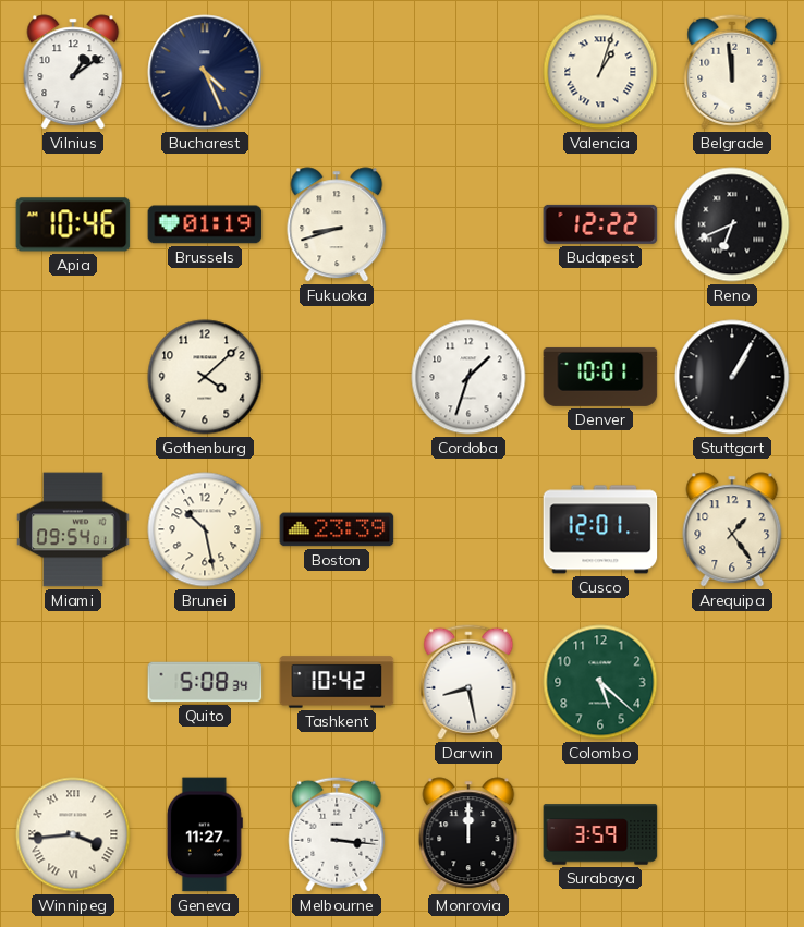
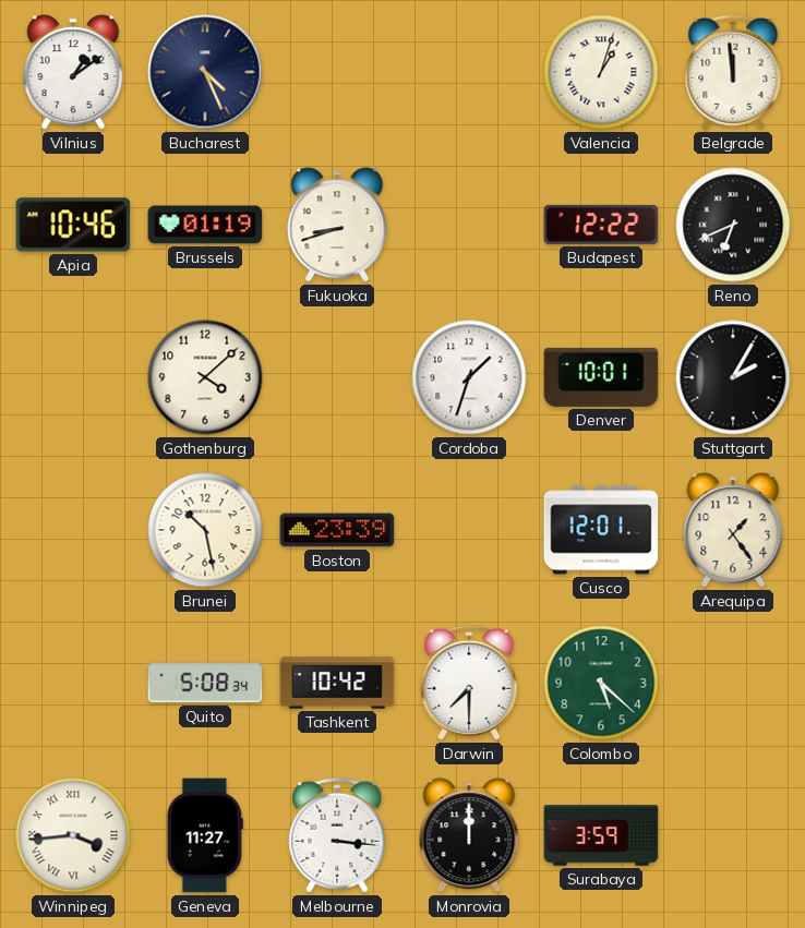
Stuttgart: 1:05 -> 2:05
Miami: 09:54 -> none
Darwin: 8:28 -> 7:30
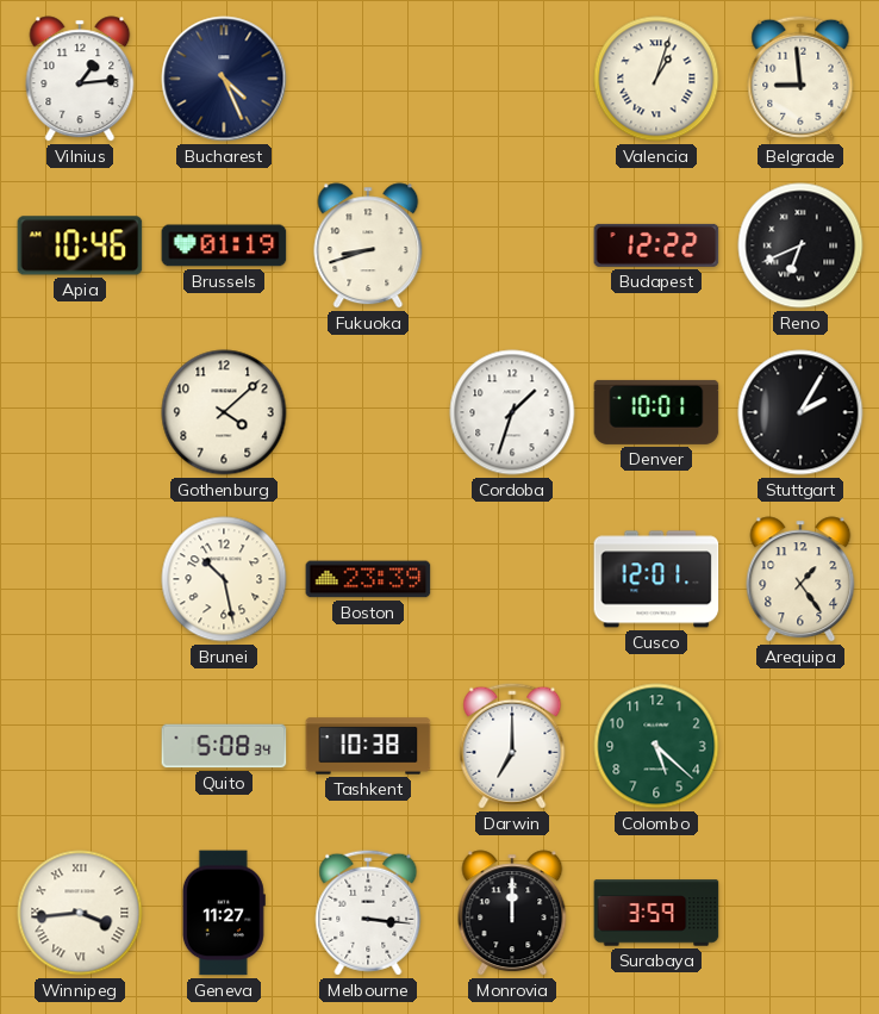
Vilnius: 1:09 -> 1:14
Belgrade: 11:59 -> 8:59
Tashkent: 10:42 -> 10:38
Darwin: 7:30 -> 7:00
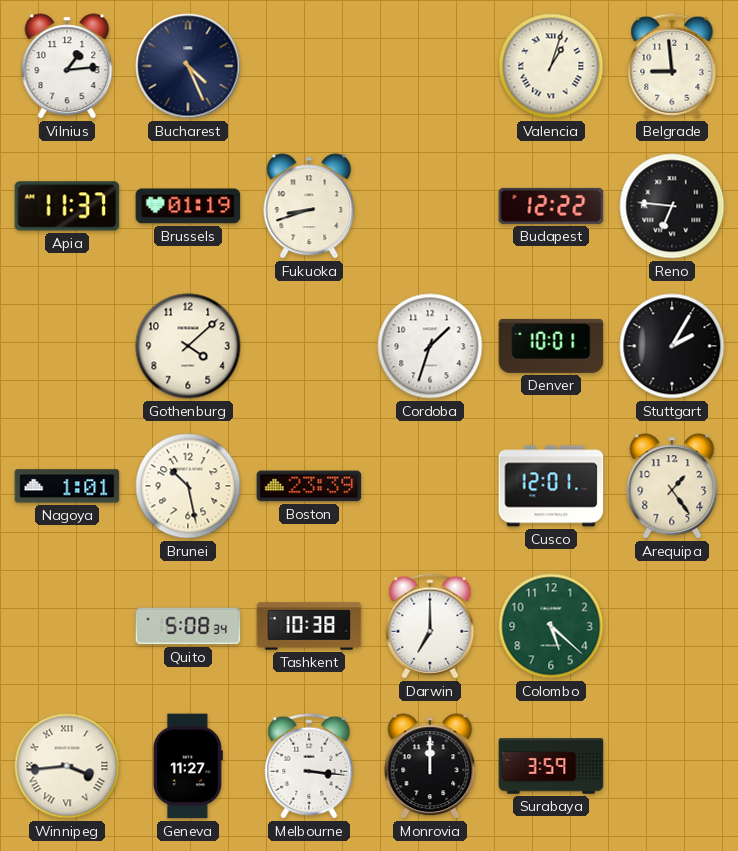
Apia: 10:46 -> 11:37
Reno: 6:41 -> 6:46
Nagoya: none -> 1:01
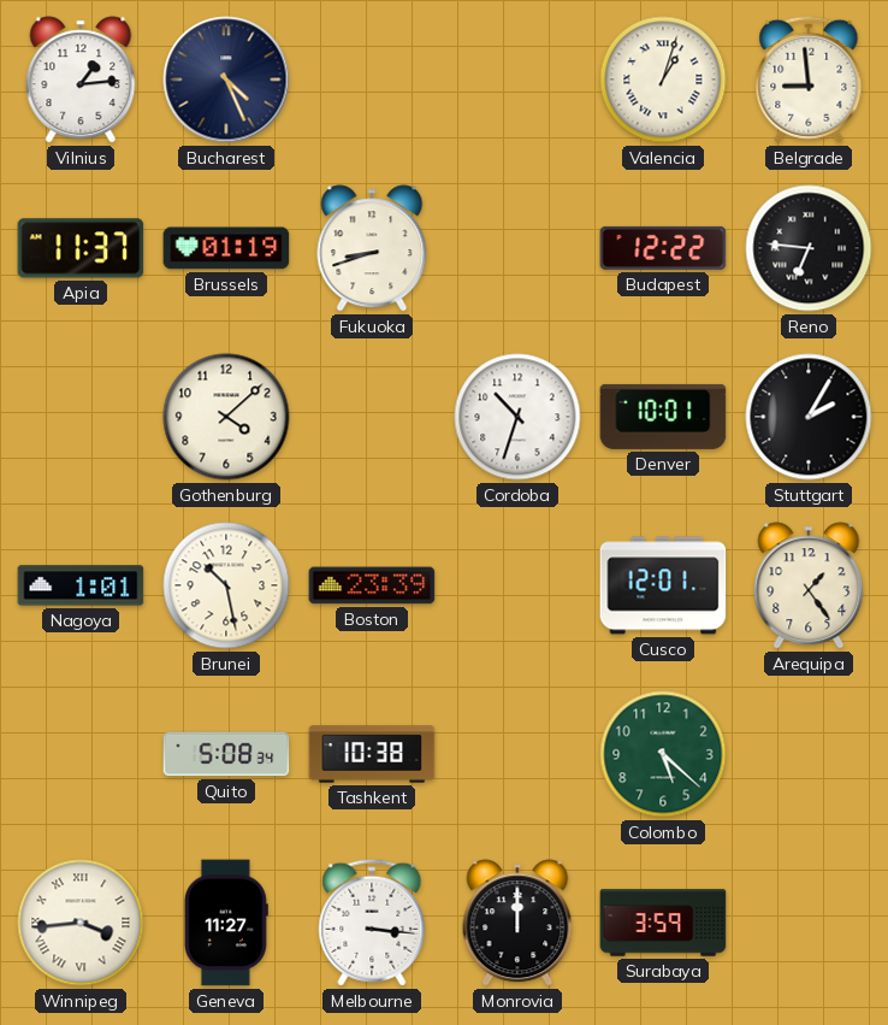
Cordoba: 1:33 -> 10:33
Darwin: 7:00 -> none
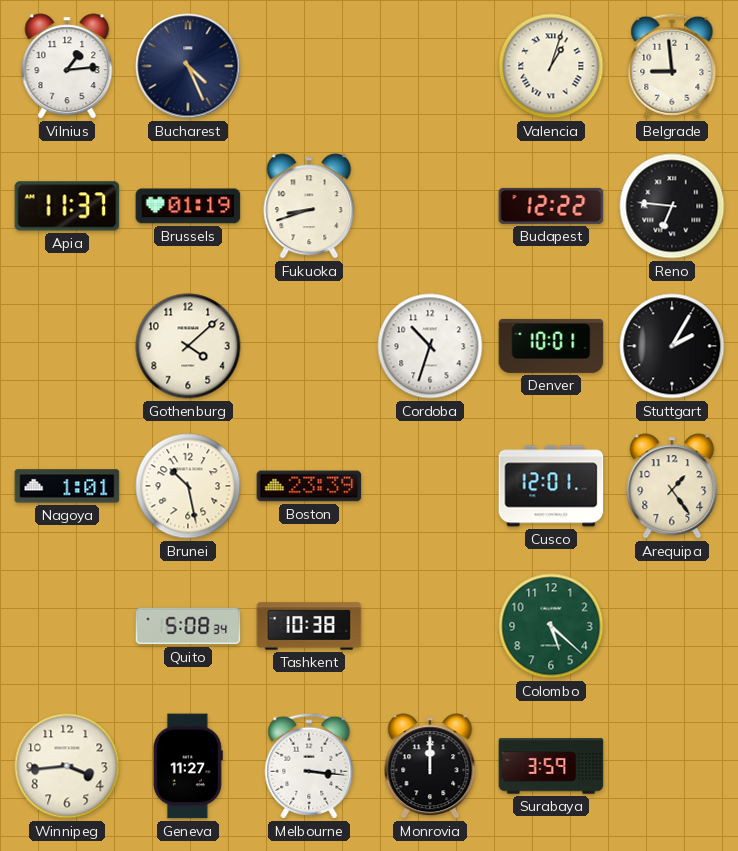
Winnipeg numerals: Roman -> Arabic
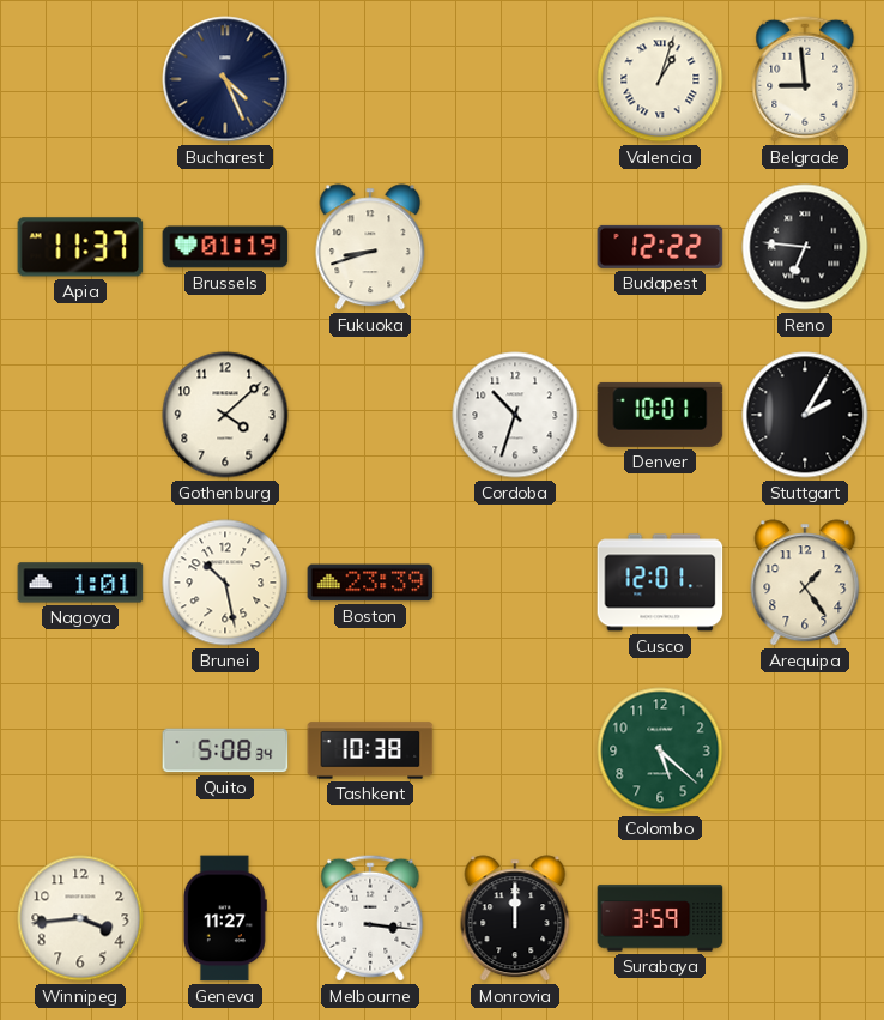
Vilnius: 1:14 -> none
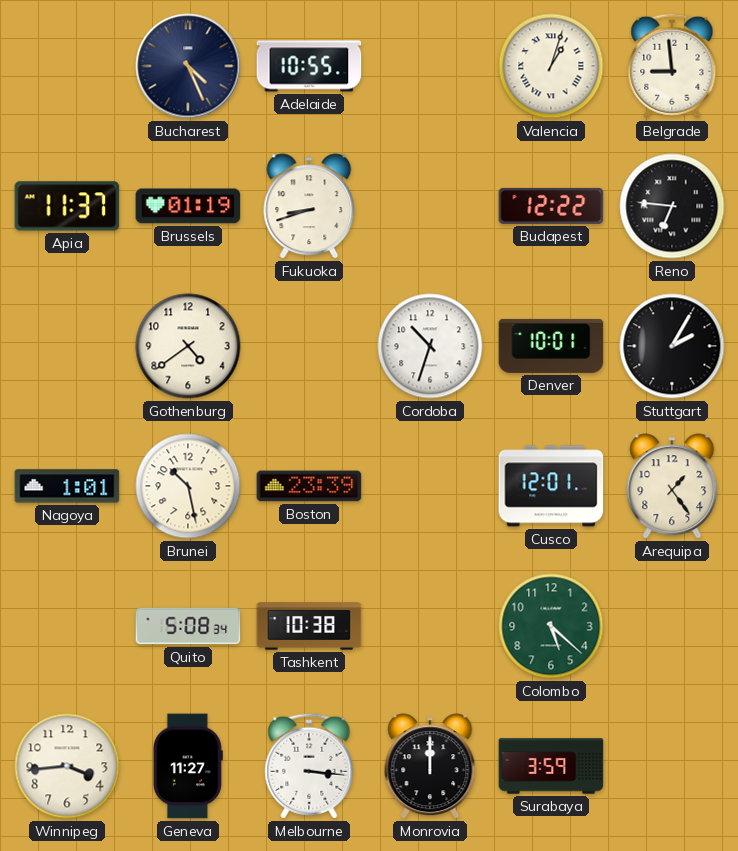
Adelaide: none -> 10:55
Gothenburg: 4:08 -> 4:39
